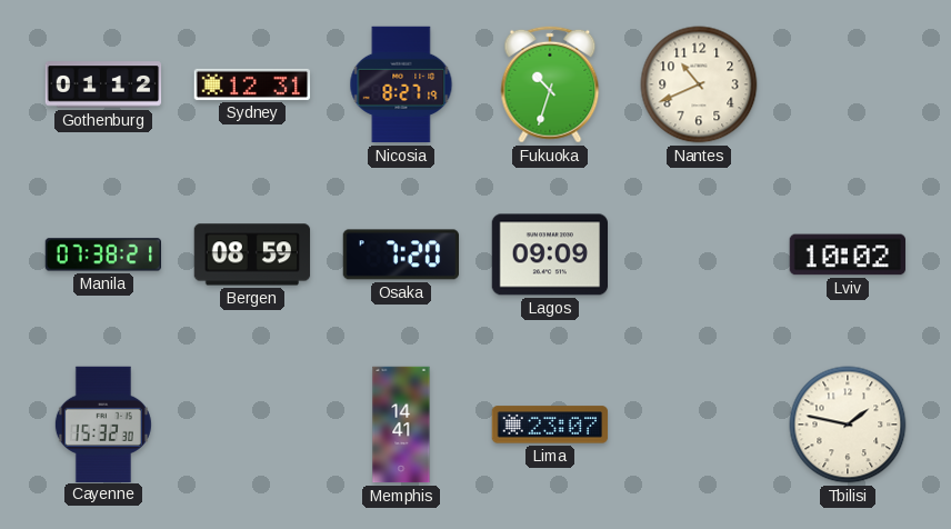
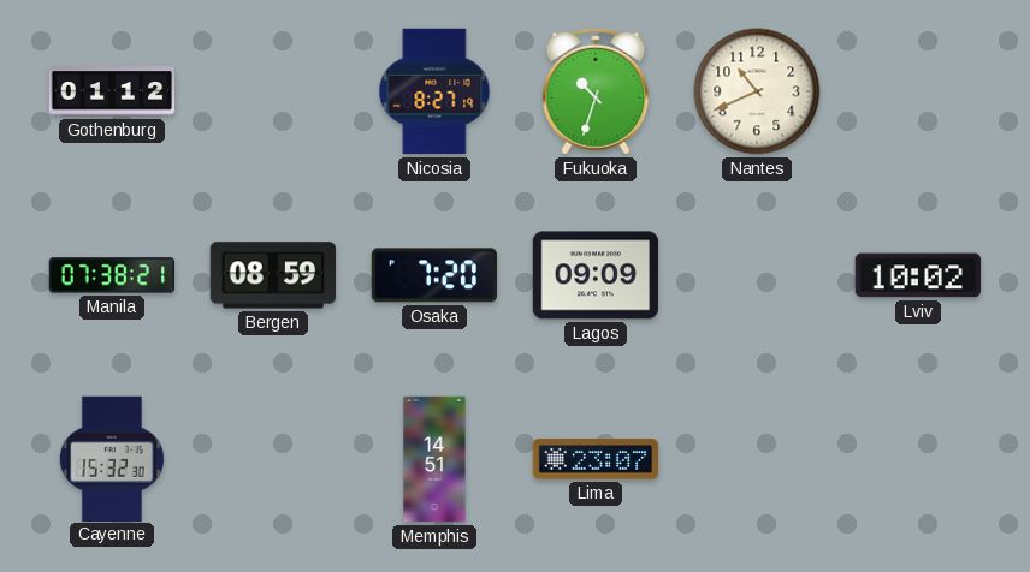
Sydney: 12:31 -> none
Memphis: 14:41 -> 14:51
Tbilisi: 1:47 -> none
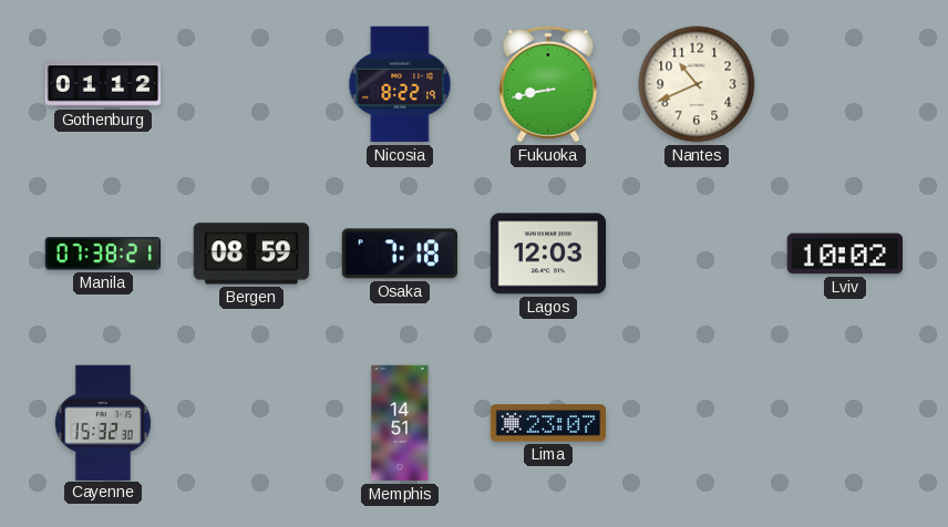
Nicosia: 8:27 -> 8:22
Fukuoka: 10:33 -> 8:43
Osaka: 7:20 -> 7:18
Lagos: 09:09 -> 12:03
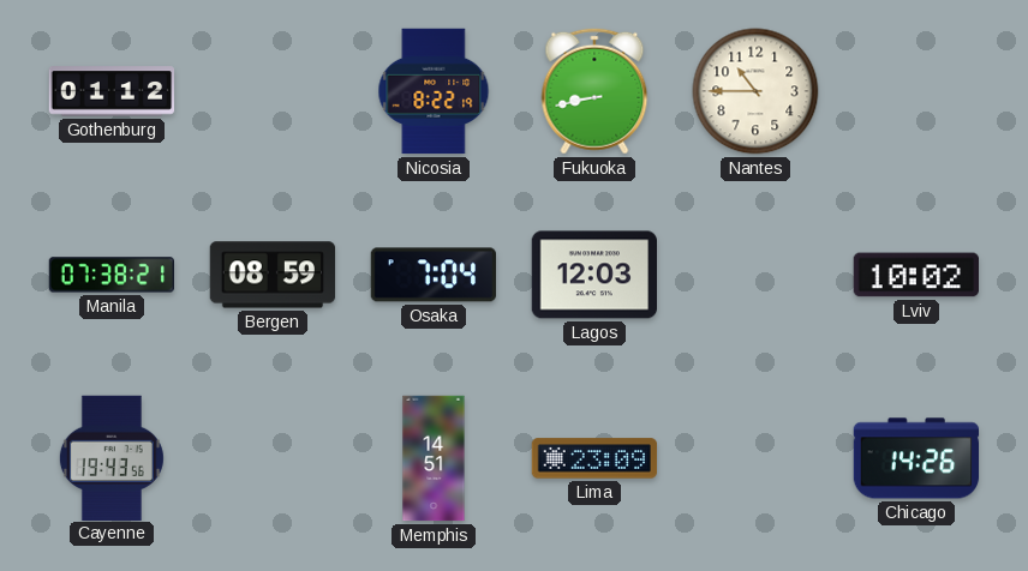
Nantes: 10:41 -> 10:45
Osaka: 7:18 -> 7:04
Cayenne: 15:32 -> 19:43
Lima: 23:07 -> 23:09
Chicago: none -> 14:26
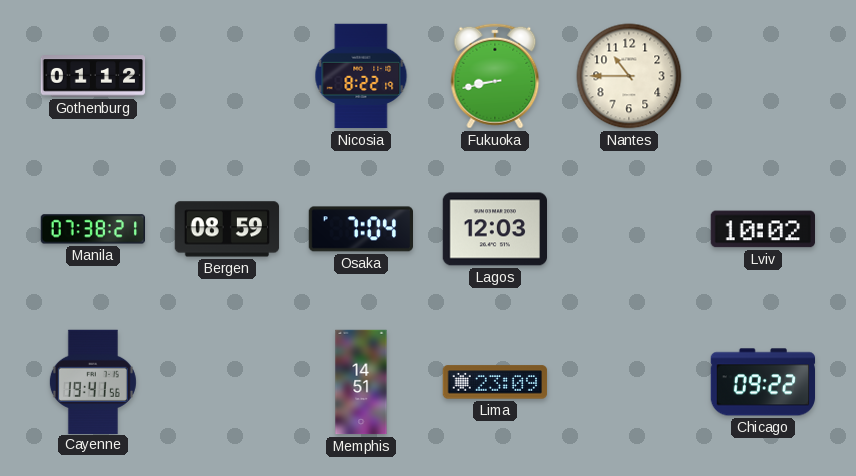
Cayenne: 19:43 -> 19:41
Chicago: 14:26 -> 09:22
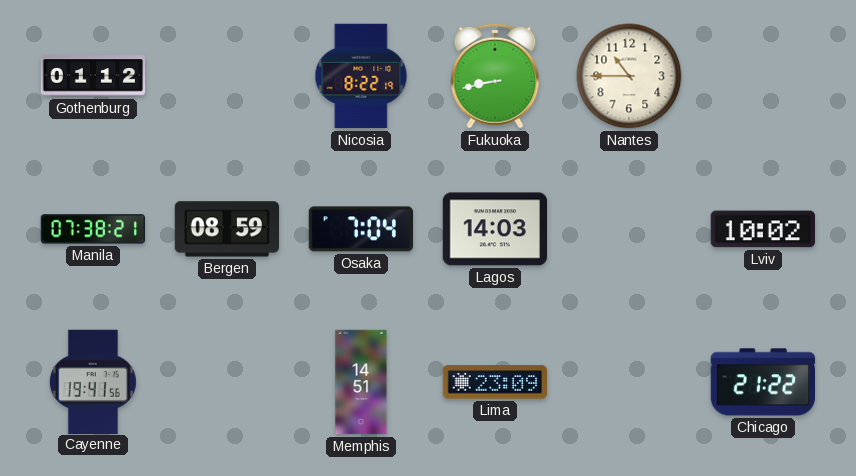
Lagos: 12:03 -> 14:03
Chicago: 09:22 -> 21:22
